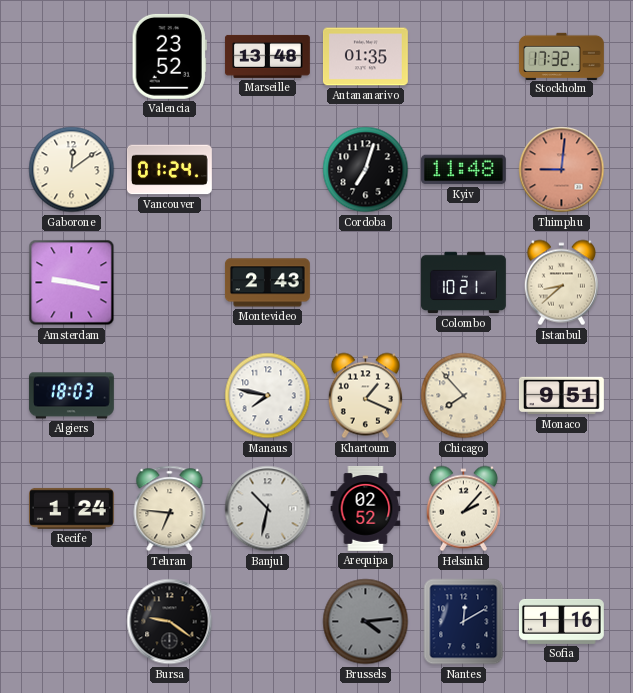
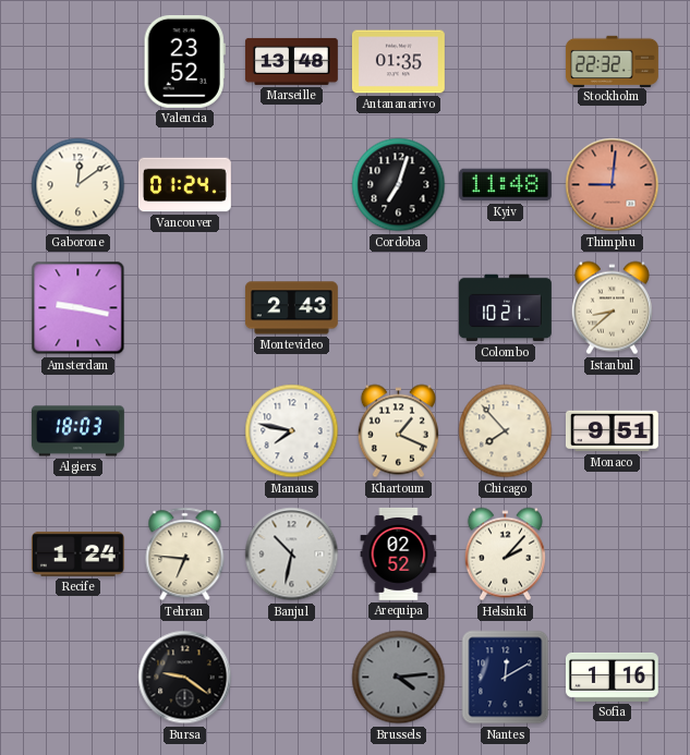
Stockholm: 17:32 -> 22:32
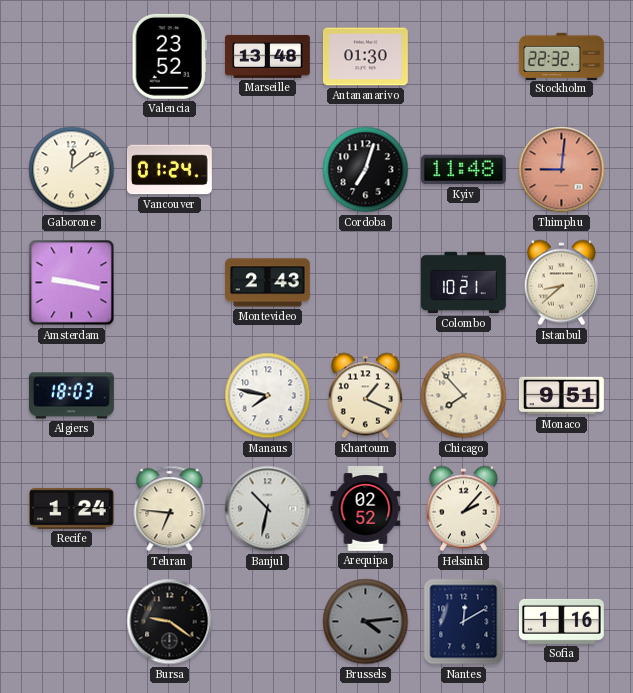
Antananarivo: 01:35 -> 01:30
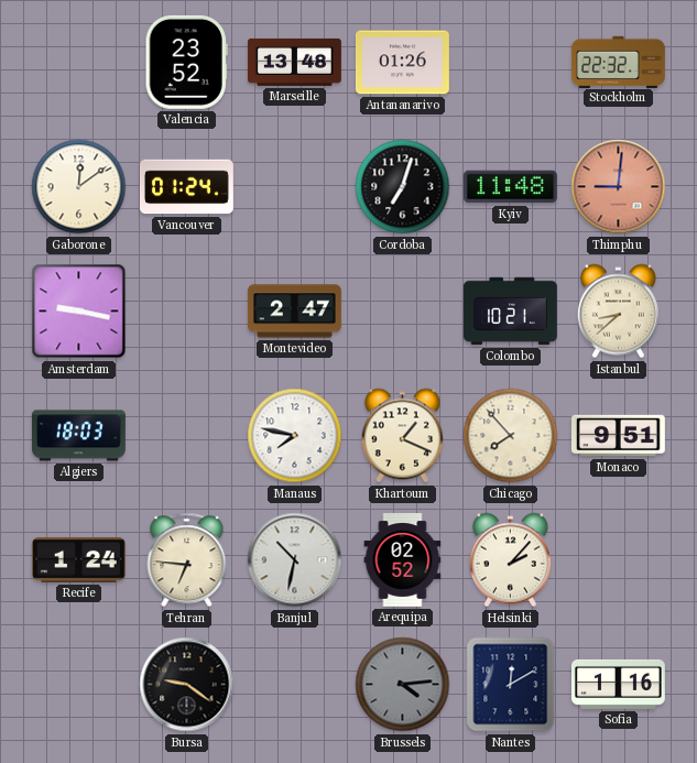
Antananarivo: 01:30 -> 01:26
Montevideo: 2:43 -> 2:47
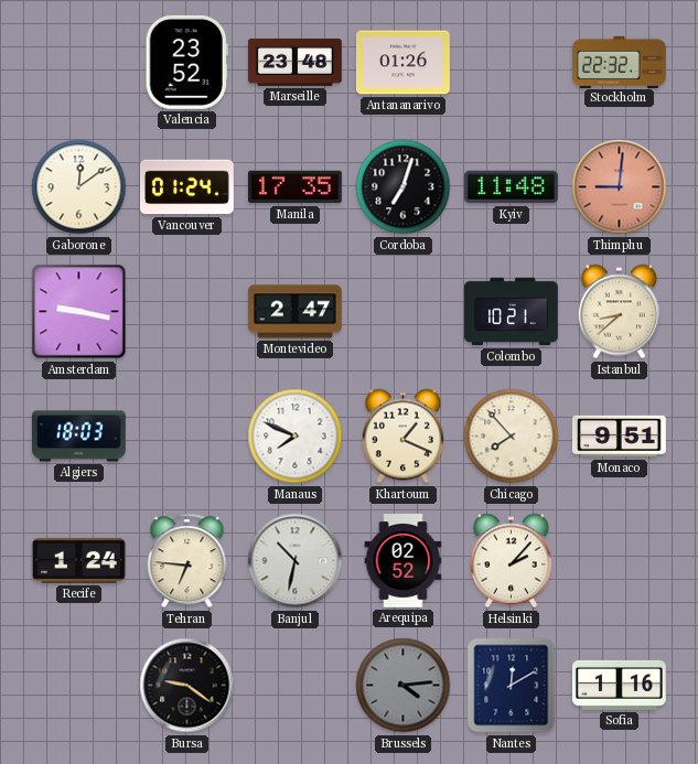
Marseille: 13:48 -> 23:48
Manila: none -> 17:35
Manaus: 7:47 -> 7:49
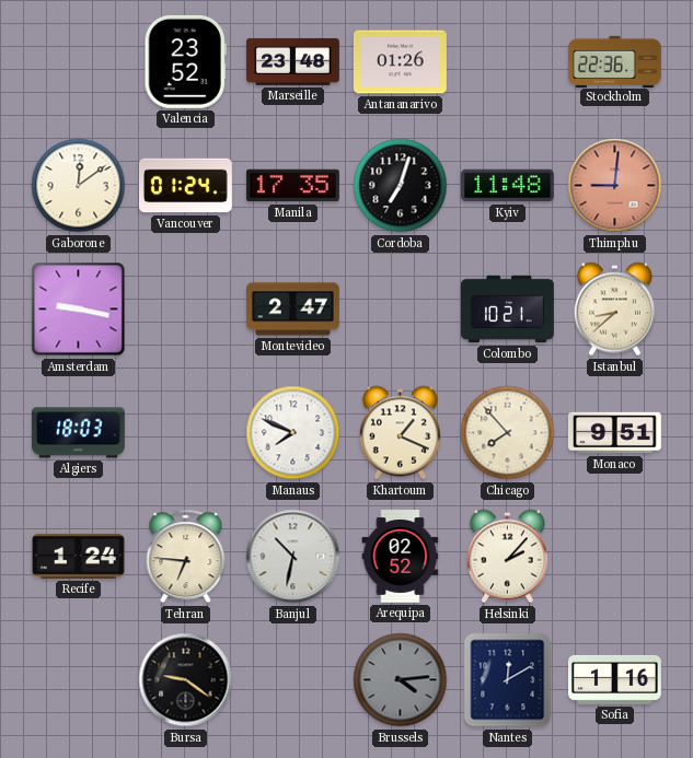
Stockholm: 22:32 -> 22:36
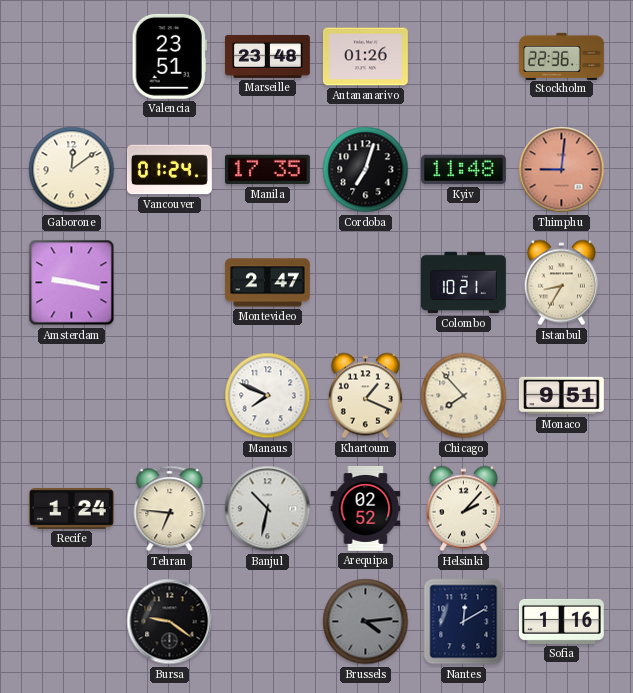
Valencia: 23:52 -> 23:51
Istanbul: 8:38 -> 8:35
Algiers: 18:03 -> none
